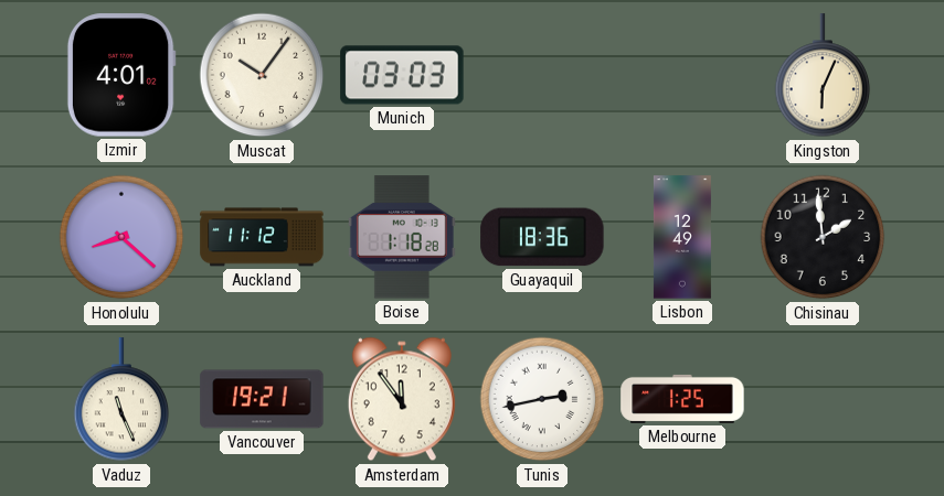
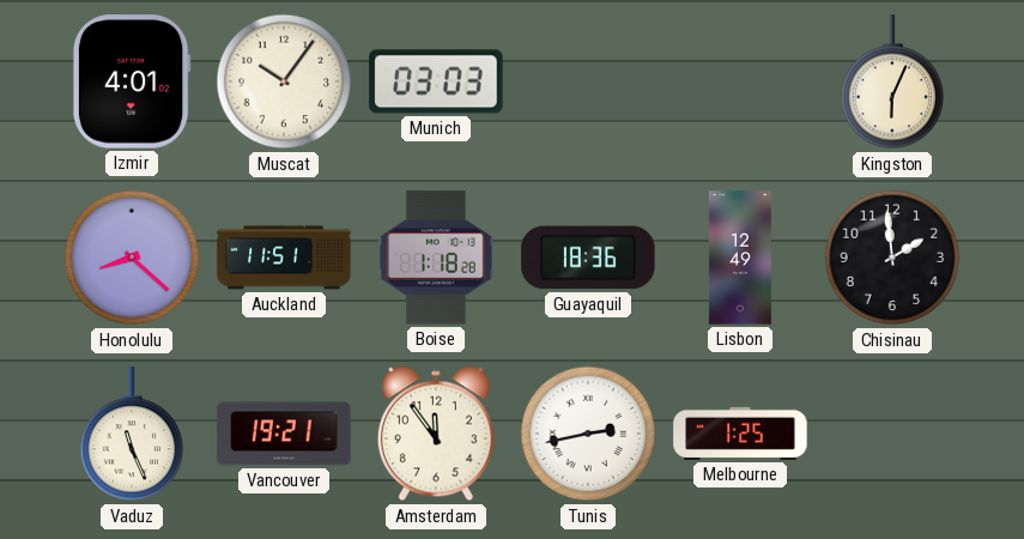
Auckland: 11:12 -> 11:51
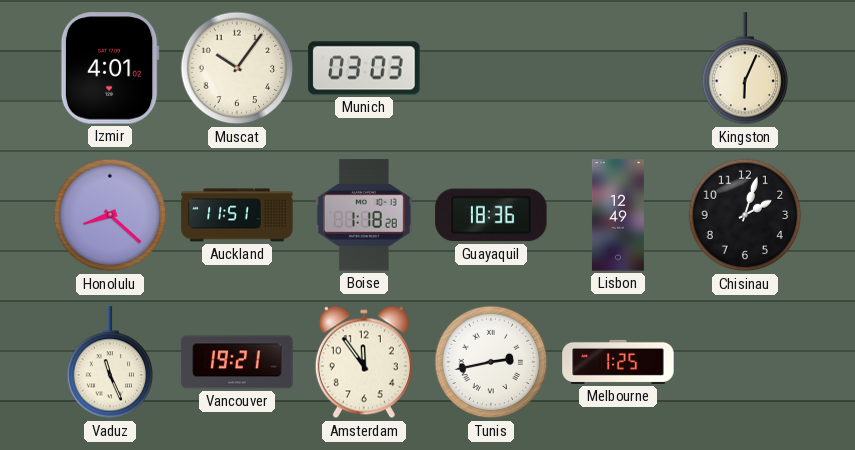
Chisinau: 1:59 -> 2:03
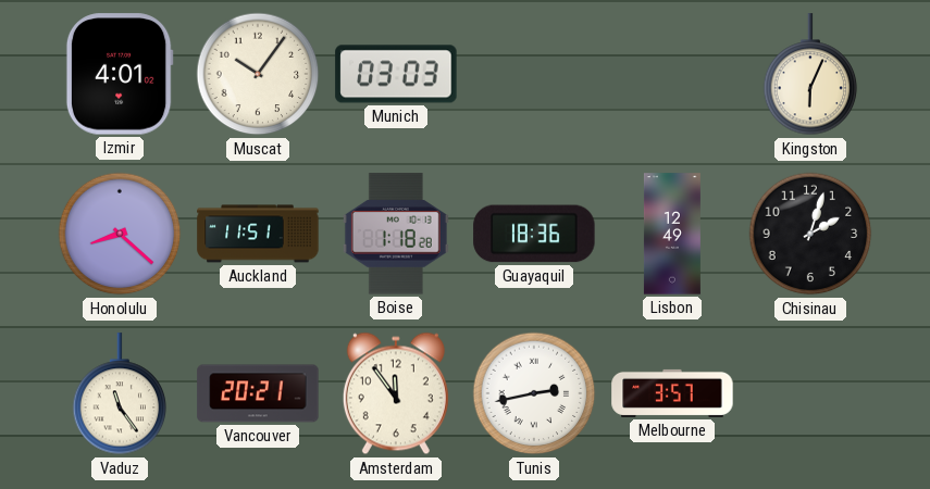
Vaduz: 11:26 -> 11:24
Vancouver: 19:21 -> 20:21
Melbourne: 1:25 -> 3:57
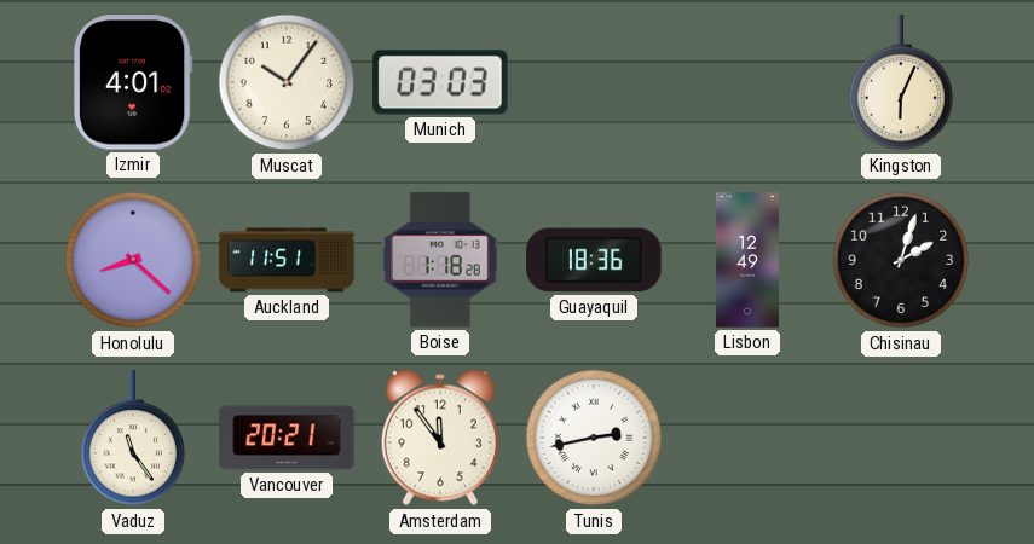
Melbourne: 3:57 -> none
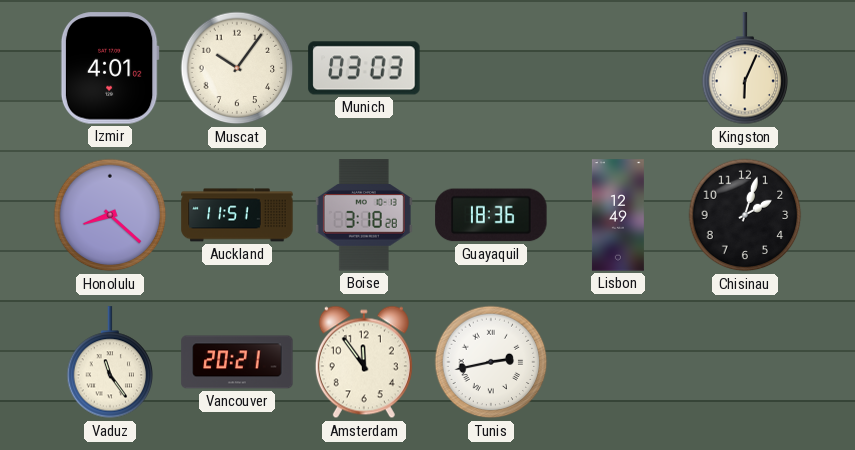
Boise: 1:18 -> 3:18
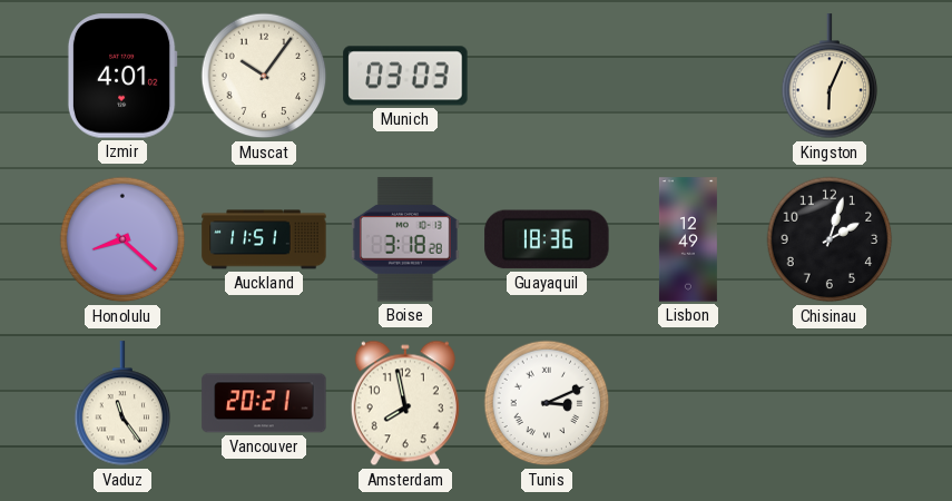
Amsterdam: 11:54 -> 7:58
Tunis: 2:43 -> 3:11
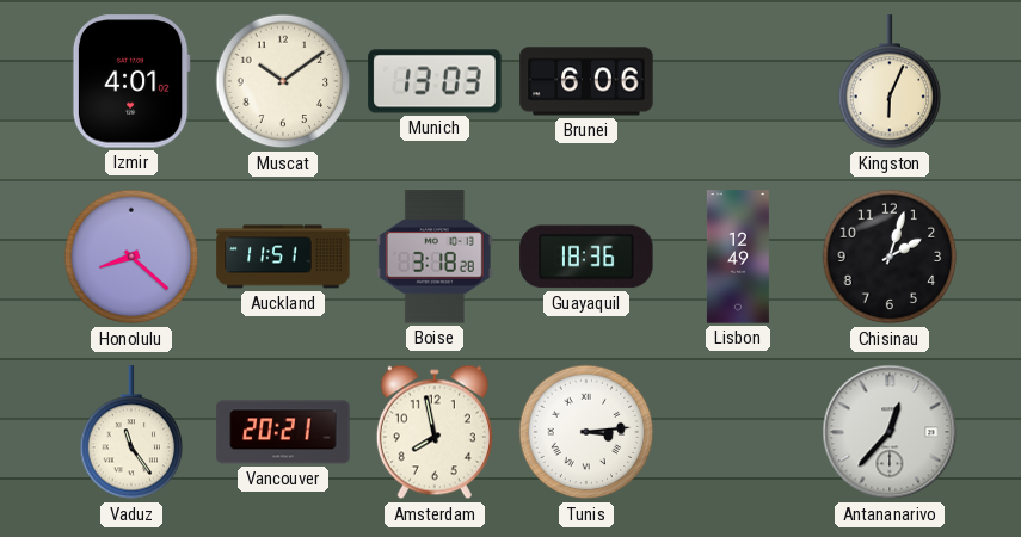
Muscat: 10:06 -> 10:09
Munich: 03:03 -> 13:03
Brunei: none -> 6:06
Tunis: 3:11 -> 3:14
Antananarivo: none -> 12:37
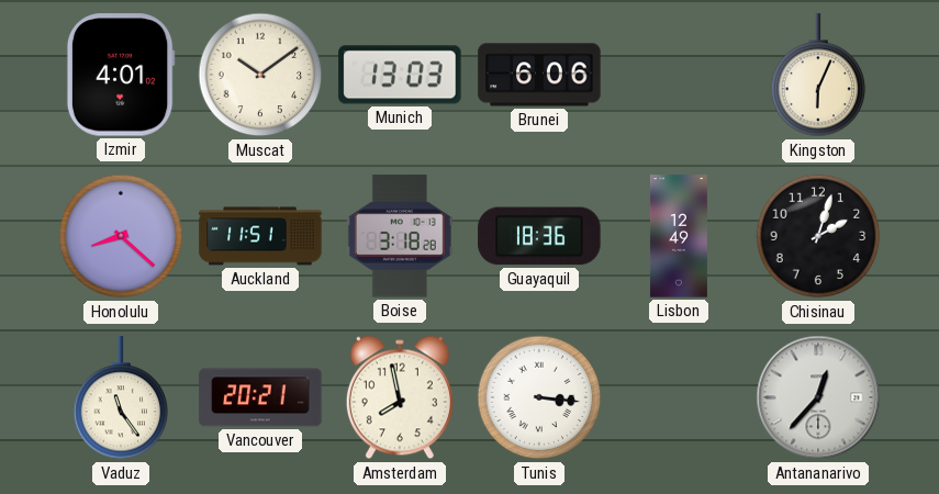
Tunis: 3:14 -> 3:16
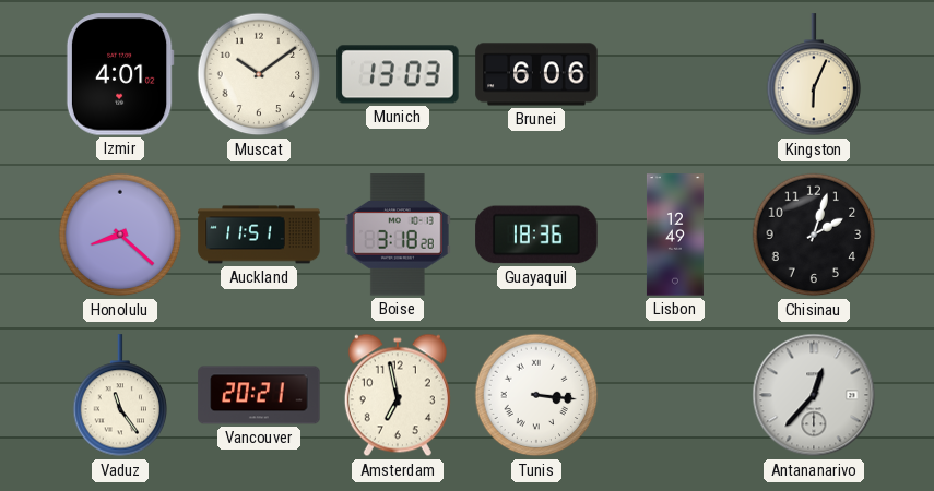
Amsterdam: 7:58 -> 6:58
